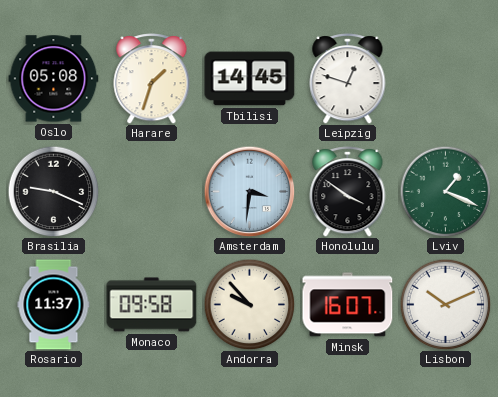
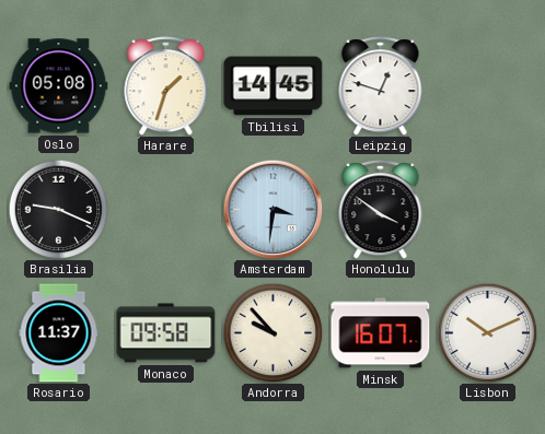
Lviv: 1:19 -> none
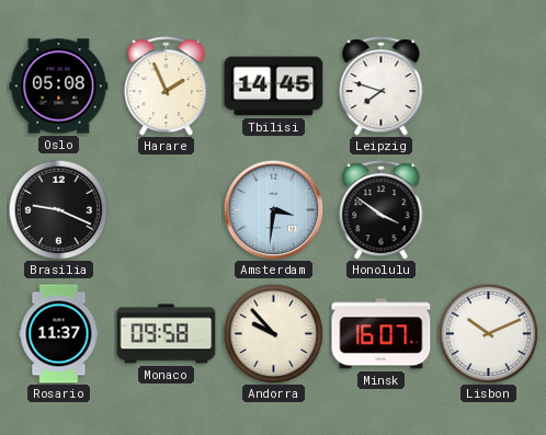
Harare: 1:33 -> 1:56
Leipzig: 12:48 -> 7:48
